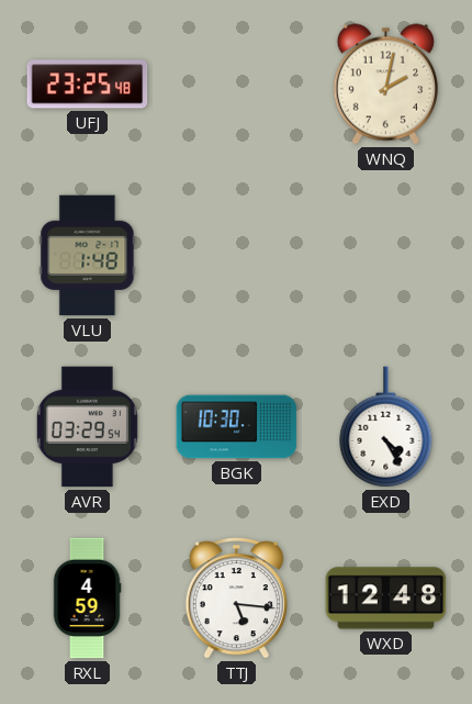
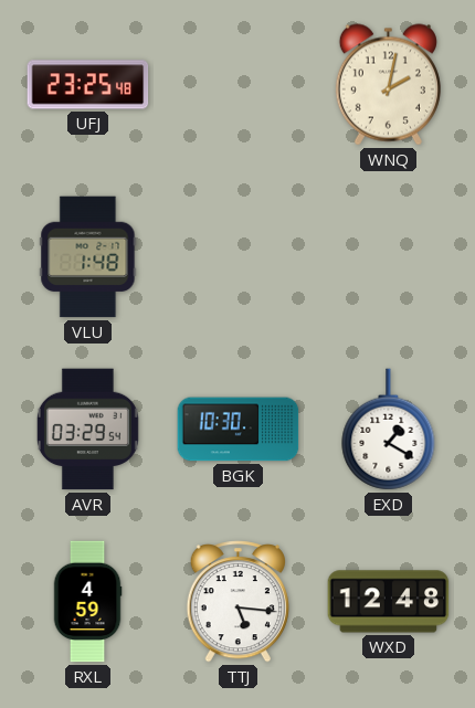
EXD: 4:25 -> 1:20
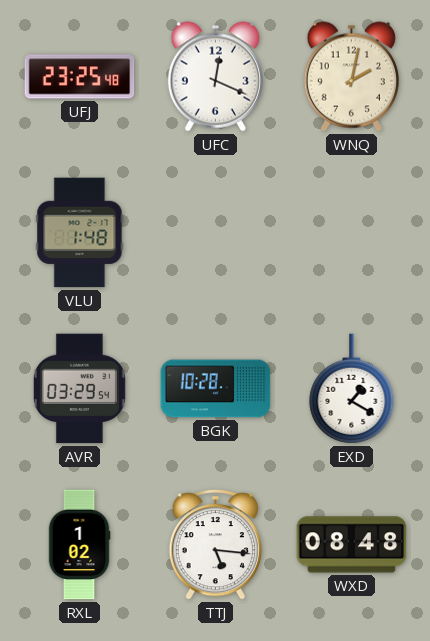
UFC: none -> 12:19
BGK: 10:30 -> 10:28
RXL: 4:59 -> 1:02
WXD: 12:48 -> 08:48
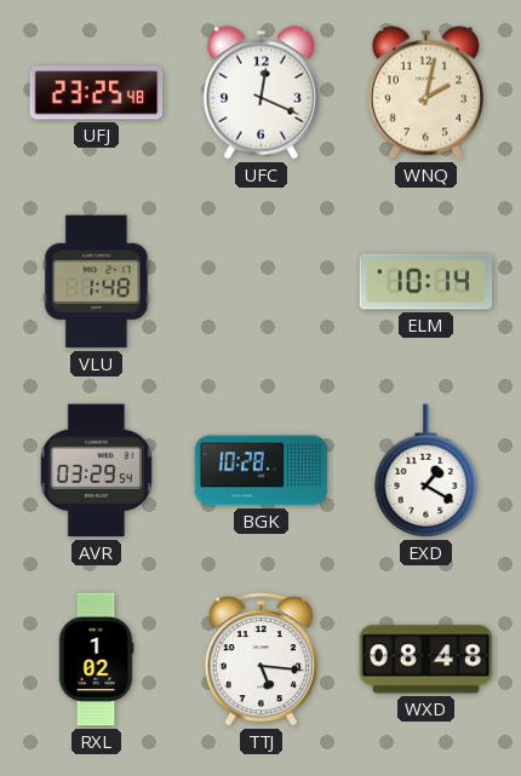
ELM: none -> 10:14
